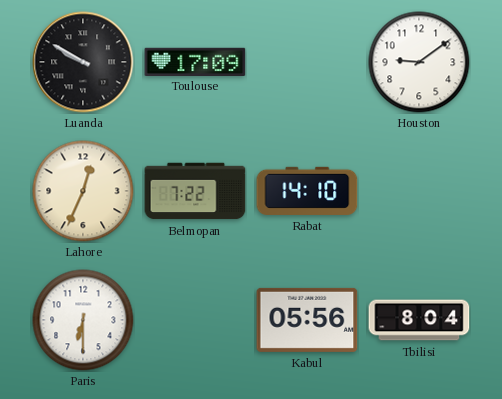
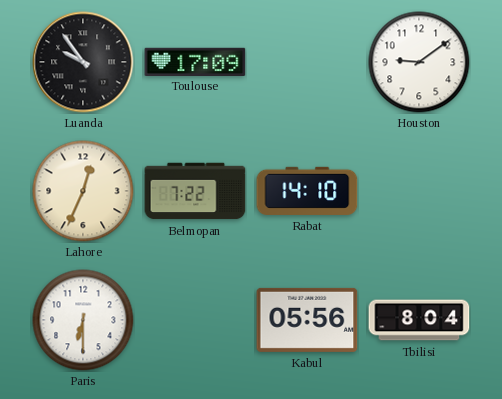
Luanda: 9:50 -> 9:54
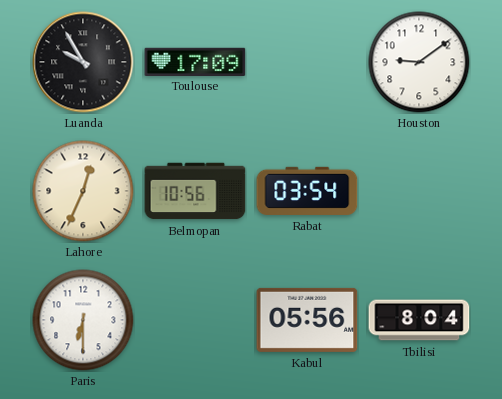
Luanda: 9:54 -> 9:55
Belmopan: 7:22 -> 10:56
Rabat: 14:10 -> 03:54
